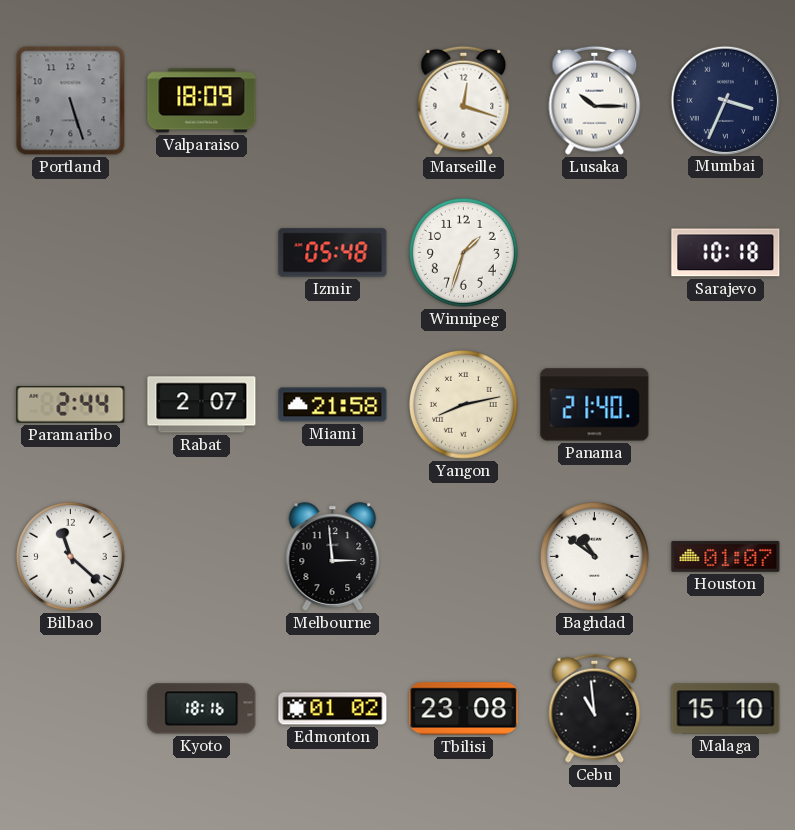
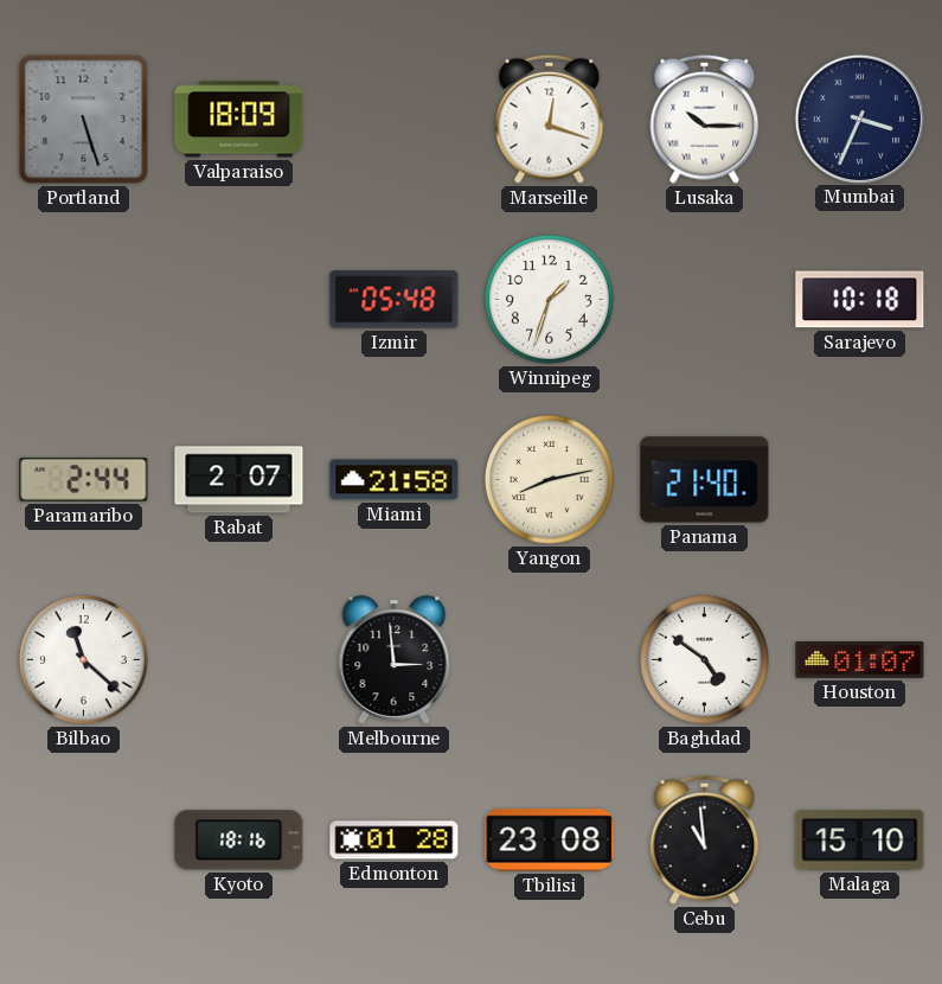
Baghdad: 10:51 -> 4:51
Edmonton: 01:02 -> 01:28
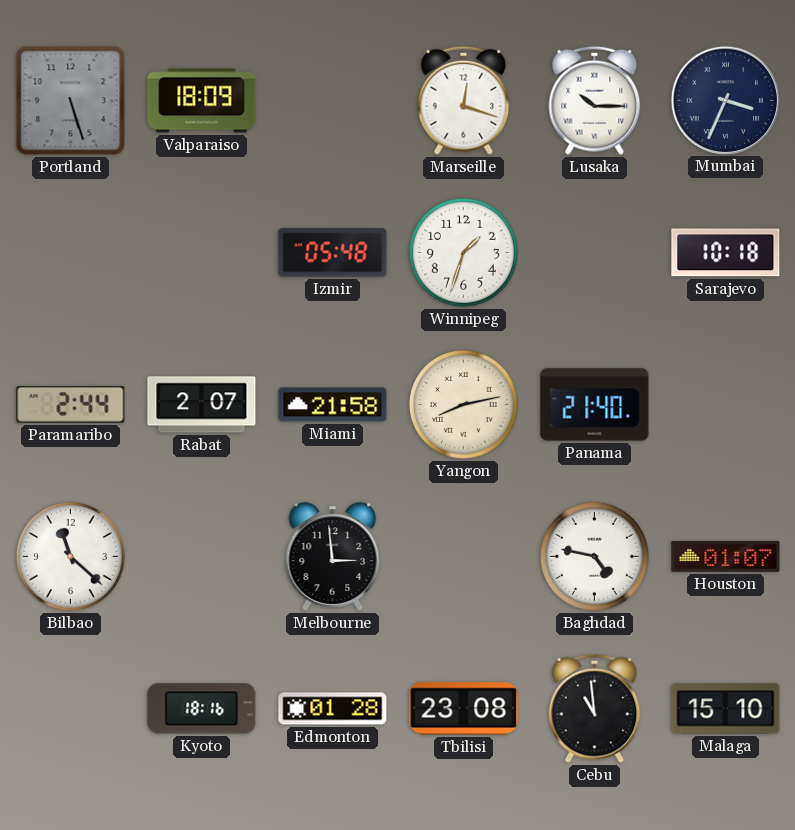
Baghdad: 4:51 -> 4:47
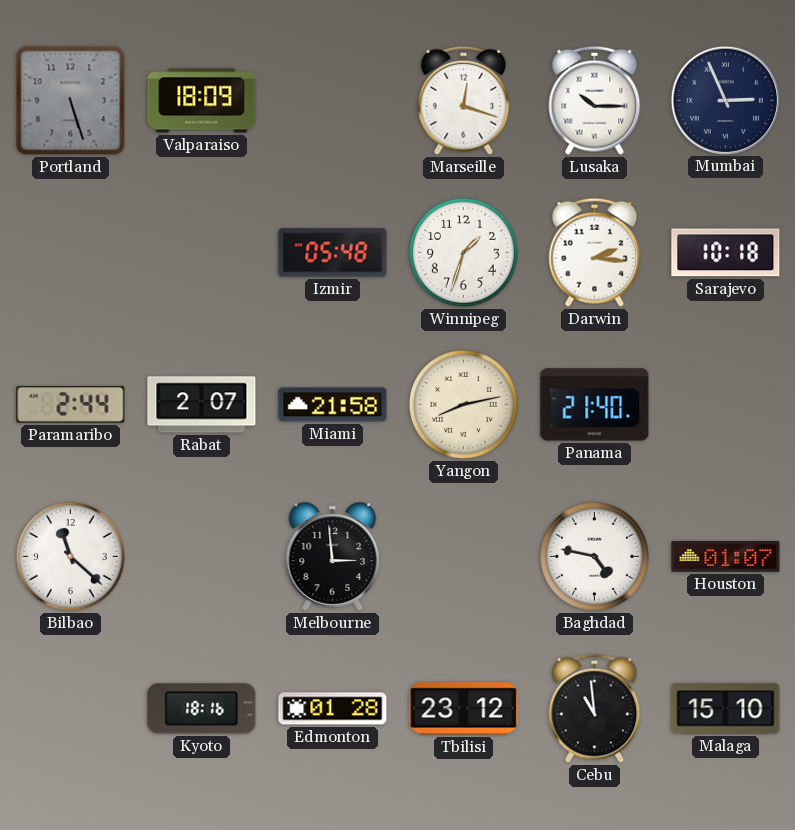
Mumbai: 3:34 -> 2:56
Darwin: none -> 2:16
Tbilisi: 23:08 -> 23:12
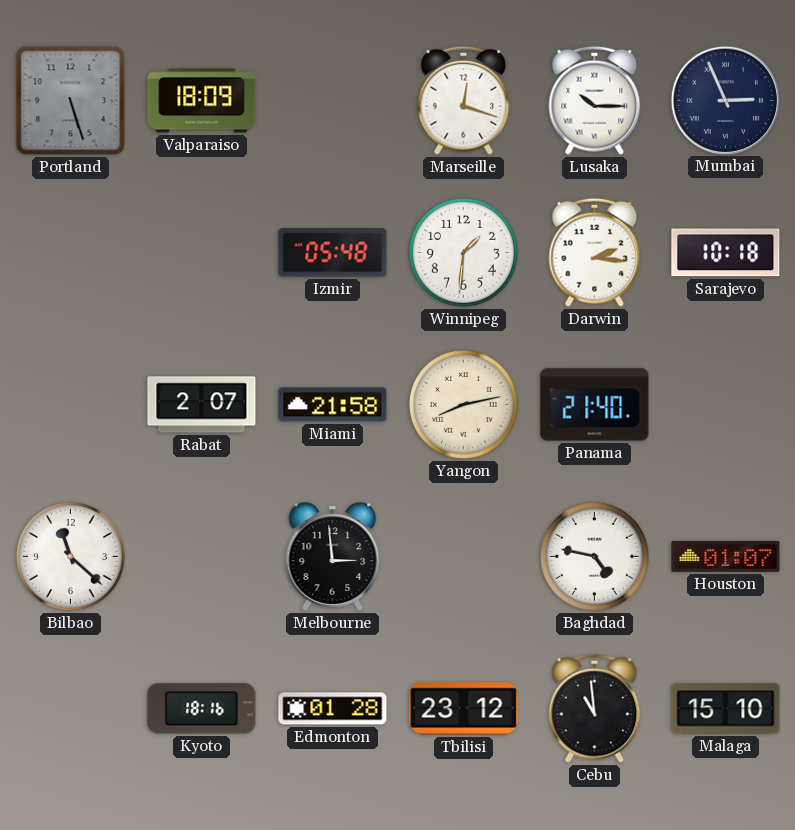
Winnipeg: 1:33 -> 1:31
Paramaribo: 2:44 -> none
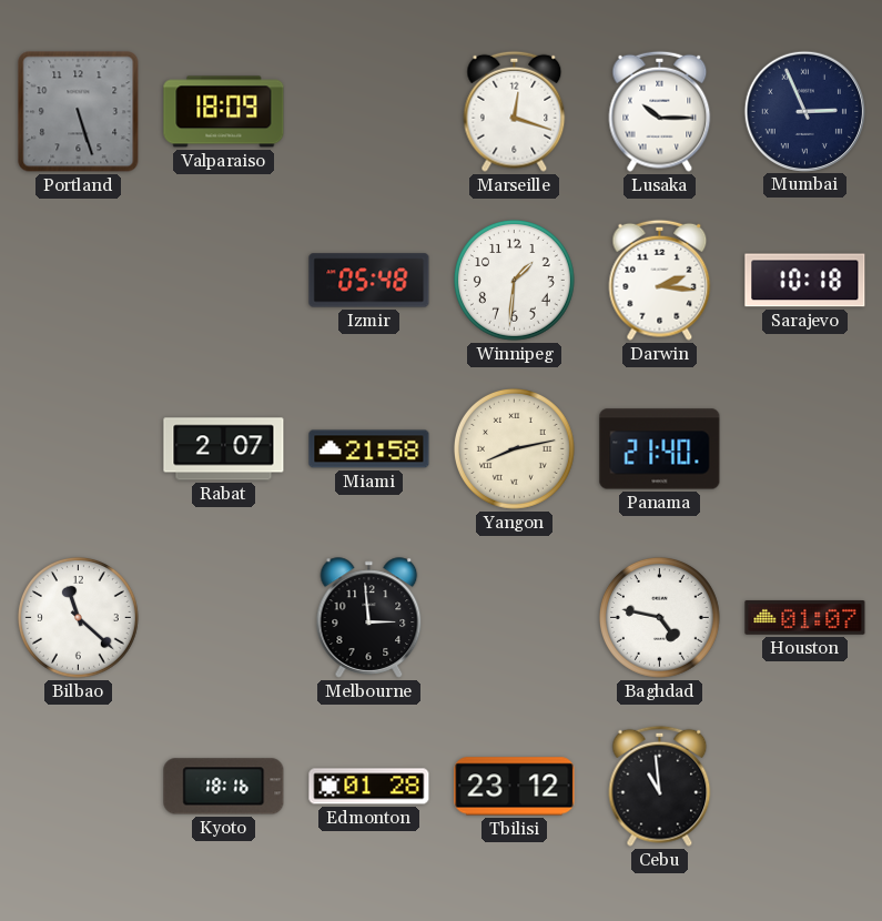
Malaga: 15:10 -> none
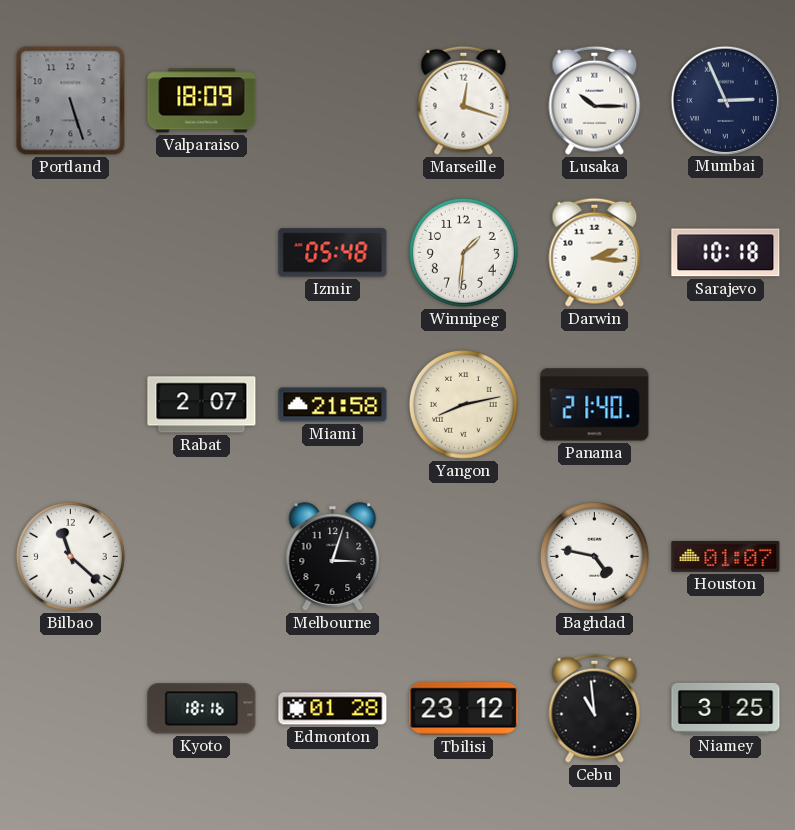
Melbourne: 2:59 -> 3:03
Niamey: none -> 3:25
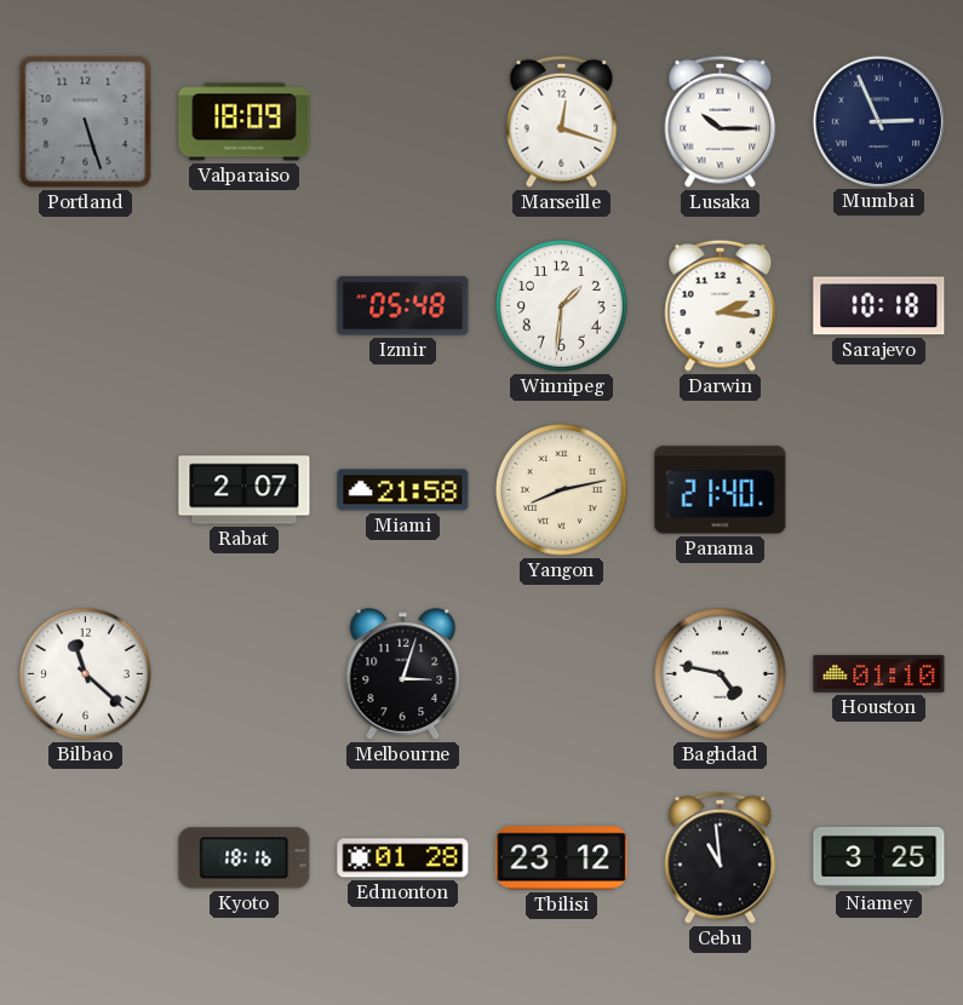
Houston: 01:07 -> 01:10
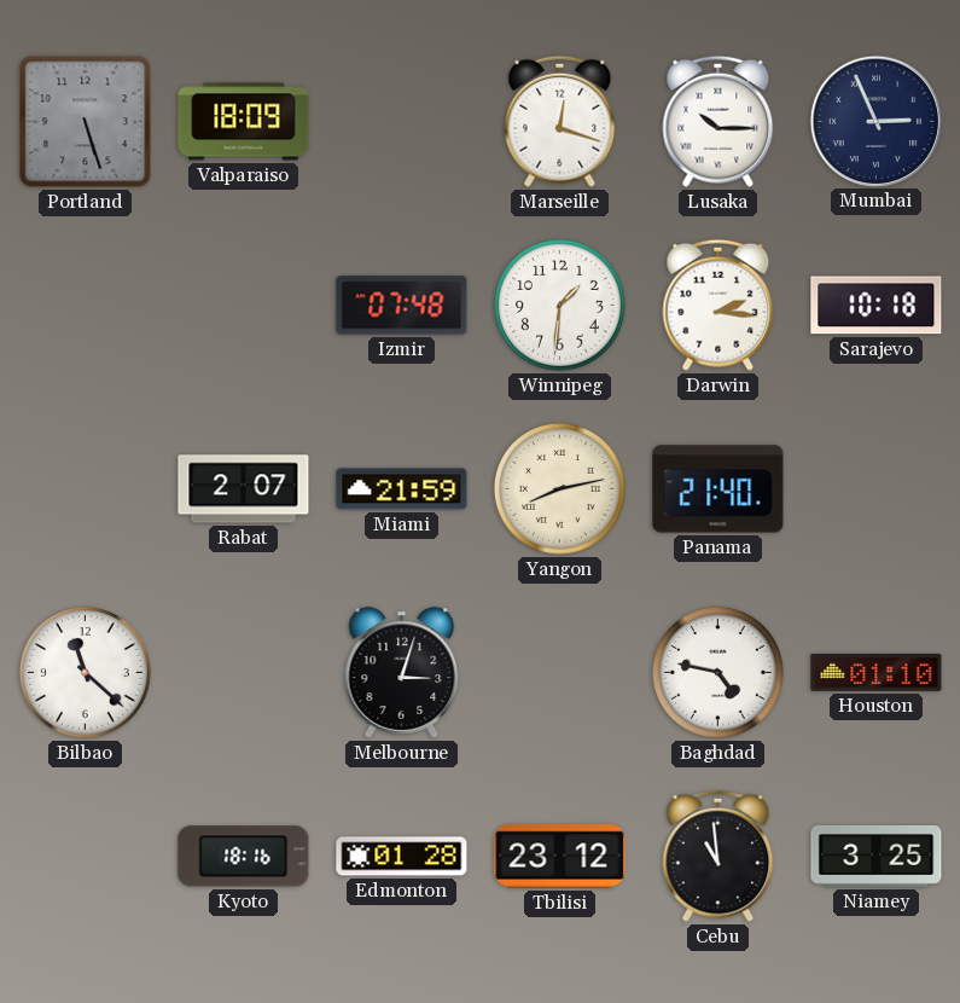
Izmir: 05:48 -> 07:48
Miami: 21:58 -> 21:59
